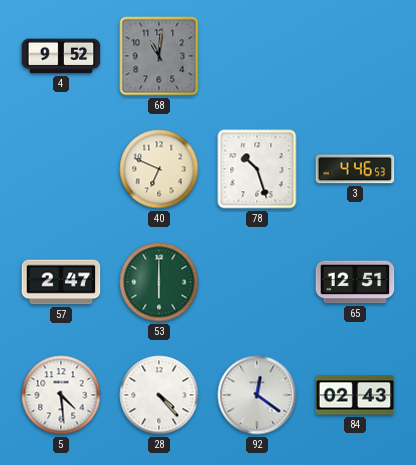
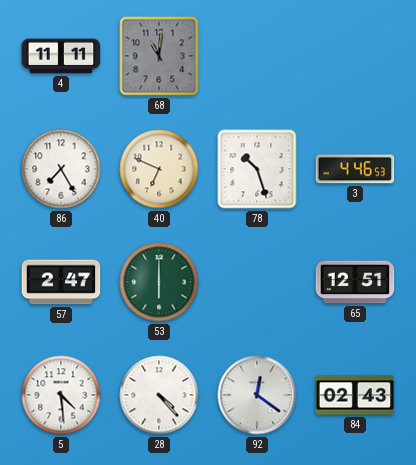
4: 9:52 -> 11:11
86: none -> 7:25
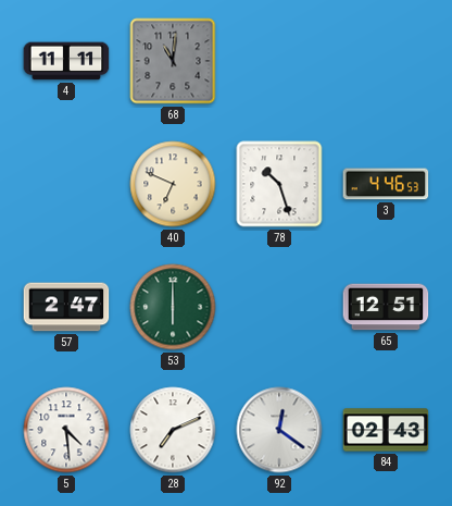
86: 7:25 -> none
28: 4:23 -> 7:11
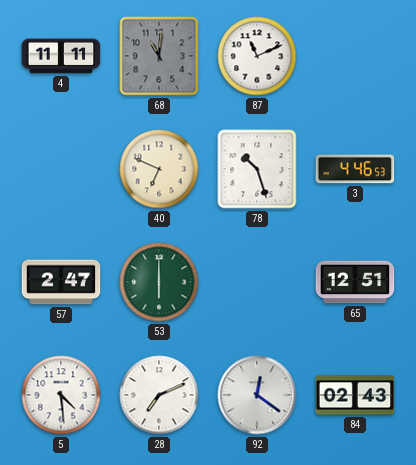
87: none -> 11:11
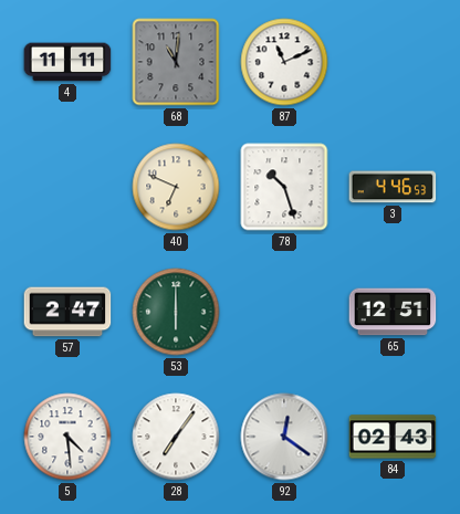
28: 7:11 -> 7:06
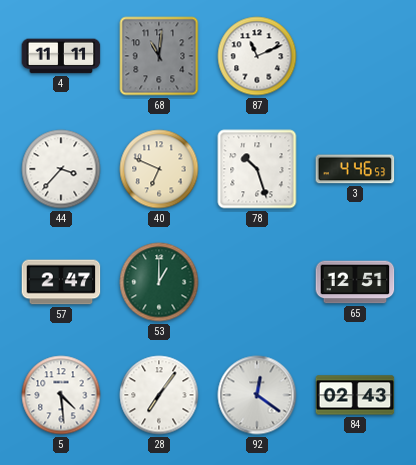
44: none -> 3:37
53: 6:00 -> 1:00
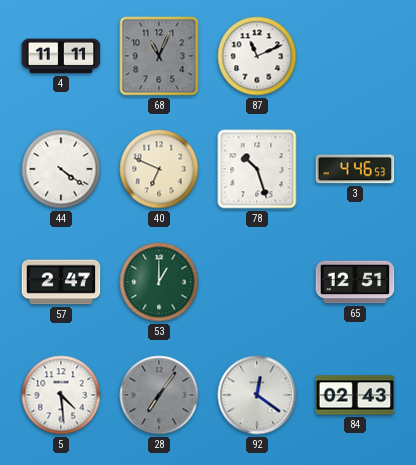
68: 11:01 -> 11:04
44: 3:37 -> 4:21
28 dial: white -> grey
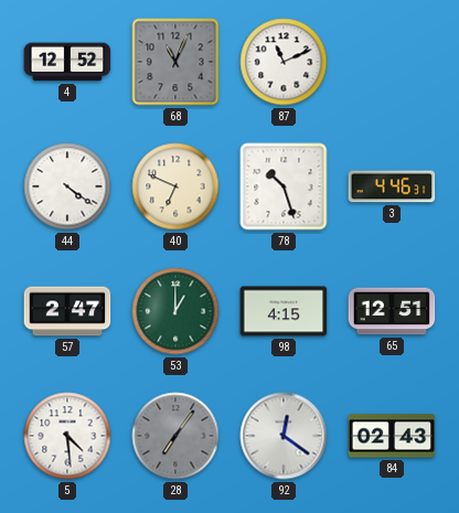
4: 11:11 -> 12:52
3: 4:46:53 -> 4:46:31
98: none -> 4:15
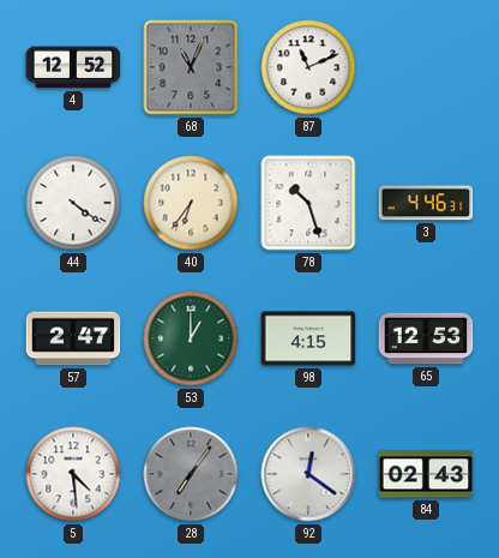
40: 6:49 -> 6:36
65: 12:51 -> 12:53
